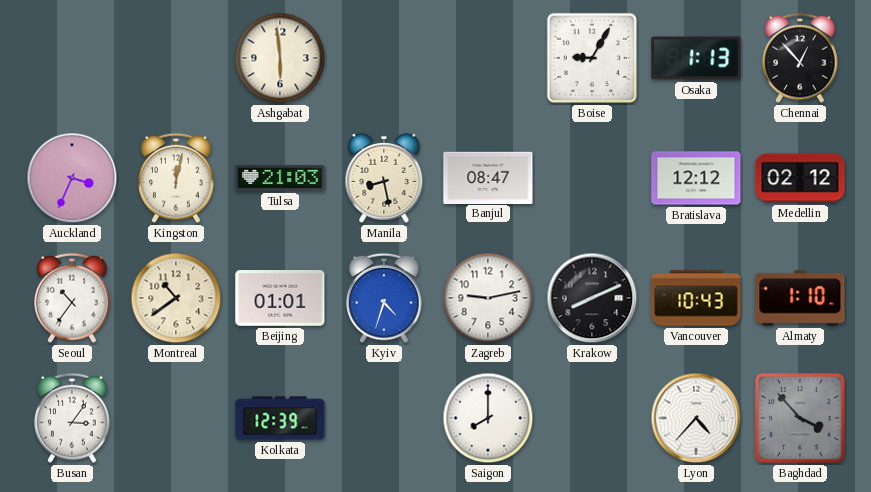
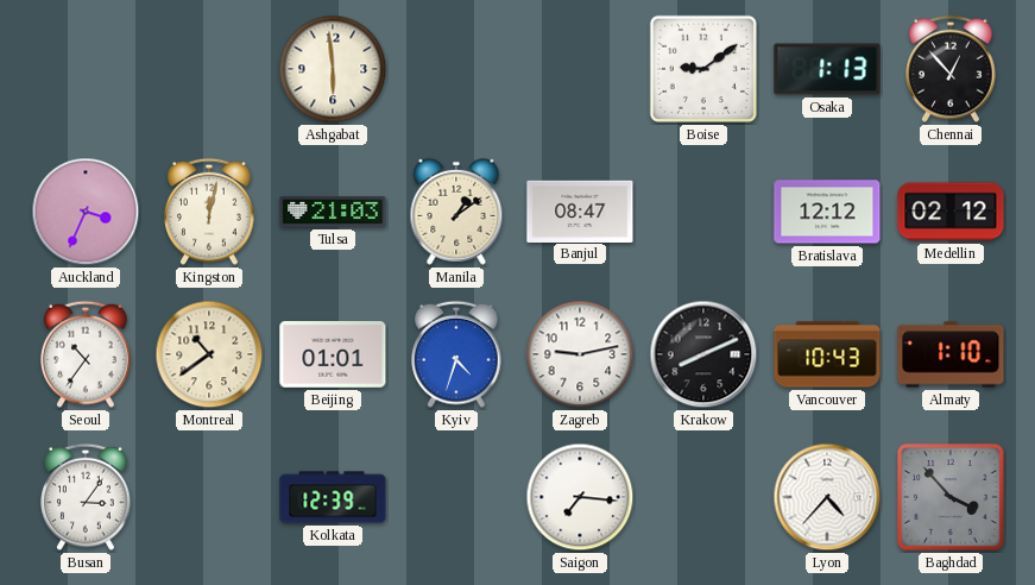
Boise: 9:05 -> 9:09
Manila: 8:28 -> 1:09
Saigon: 8:00 -> 7:16
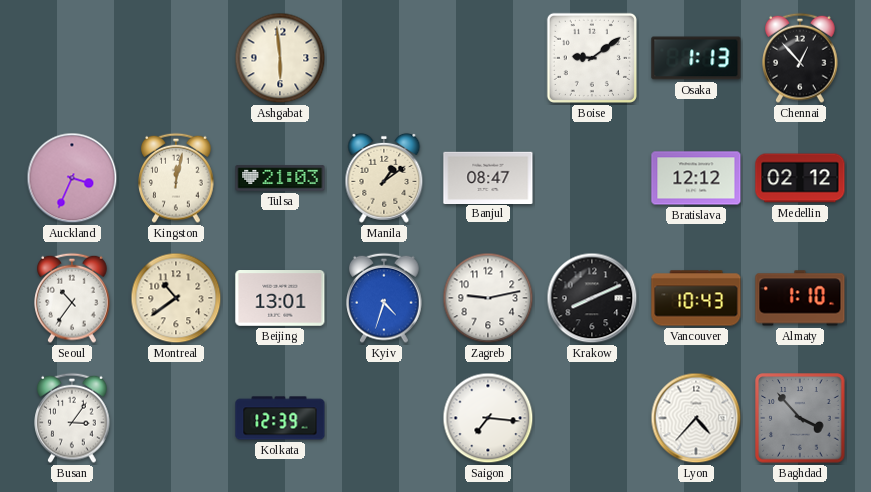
Beijing: 01:01 -> 13:01
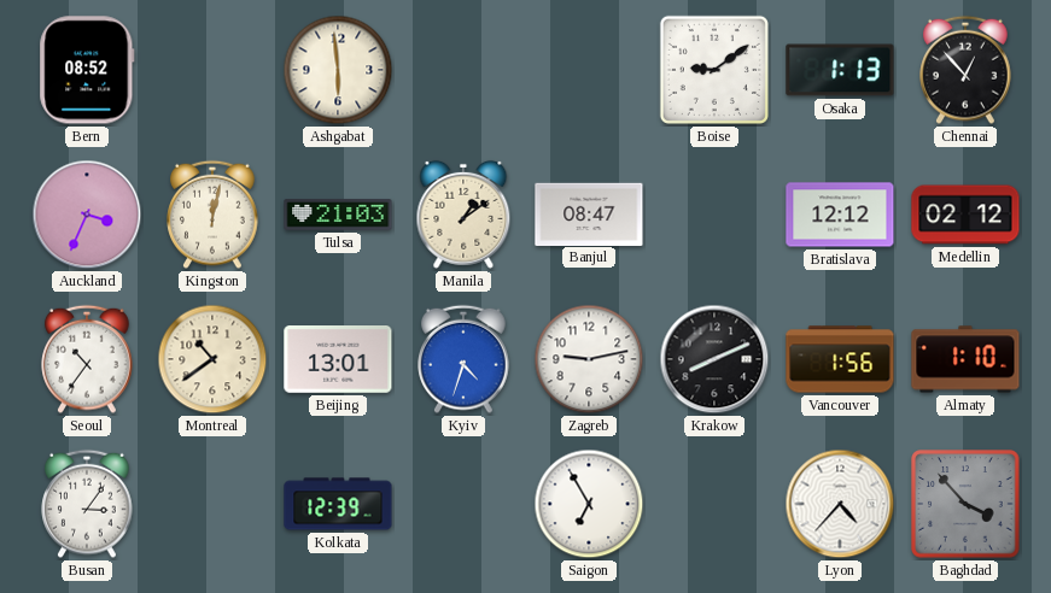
Bern: none -> 08:52
Vancouver: 10:43 -> 1:56
Saigon: 7:16 -> 6:55
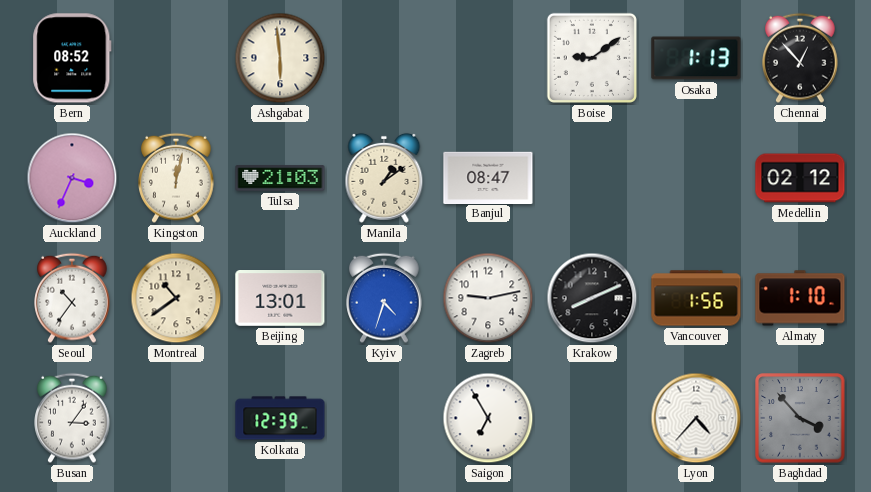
Bratislava: 12:12 -> none
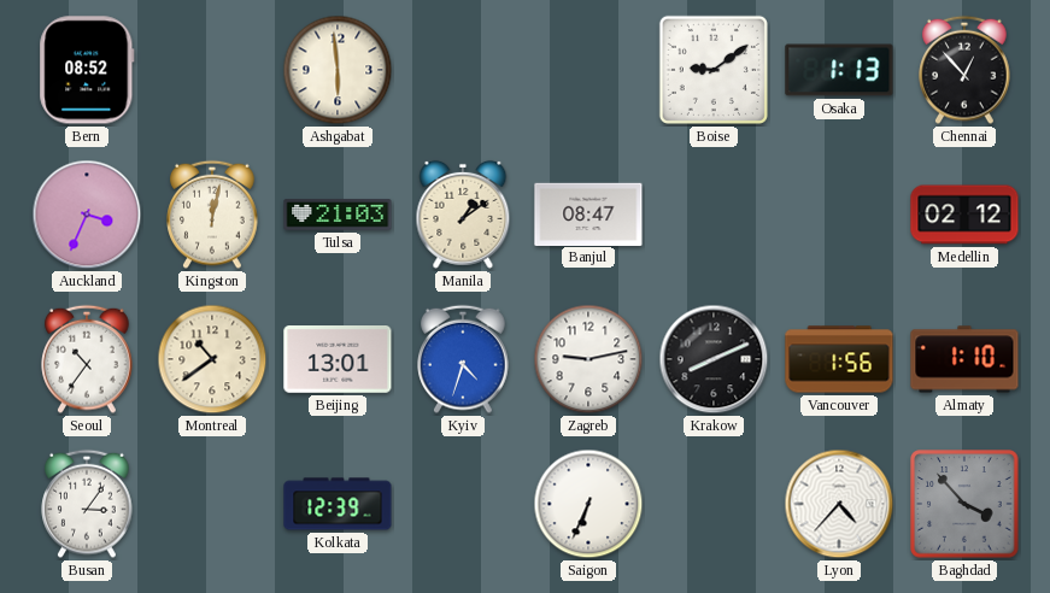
Saigon: 6:55 -> 6:34
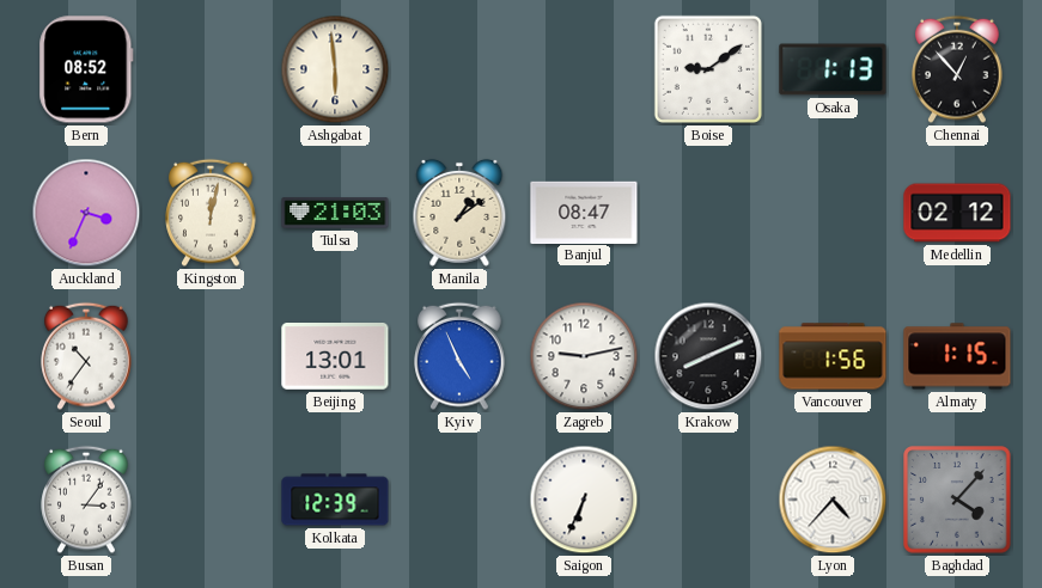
Montreal: 10:39 -> none
Kyiv: 4:33 -> 4:56
Almaty: 1:10 -> 1:15
Baghdad: 3:53 -> 4:07
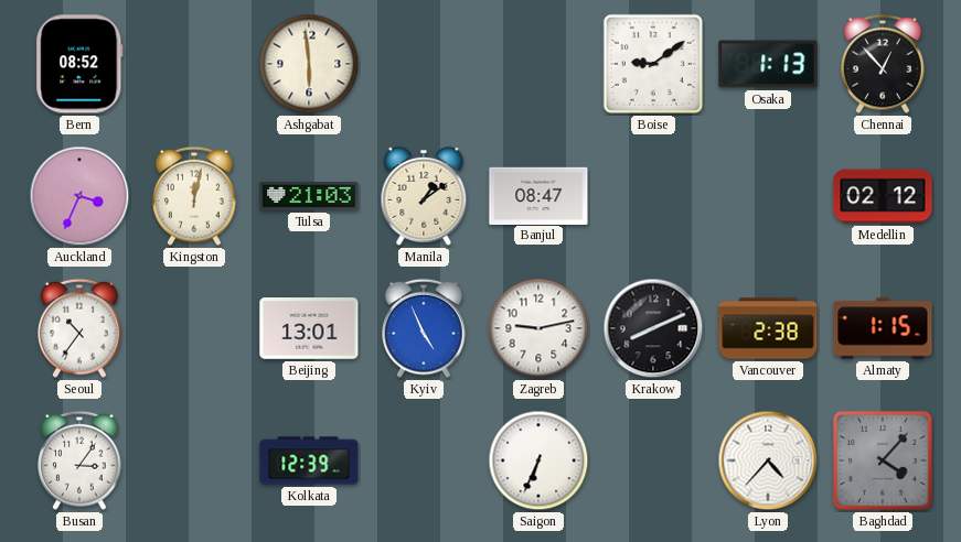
Vancouver: 1:56 -> 2:38
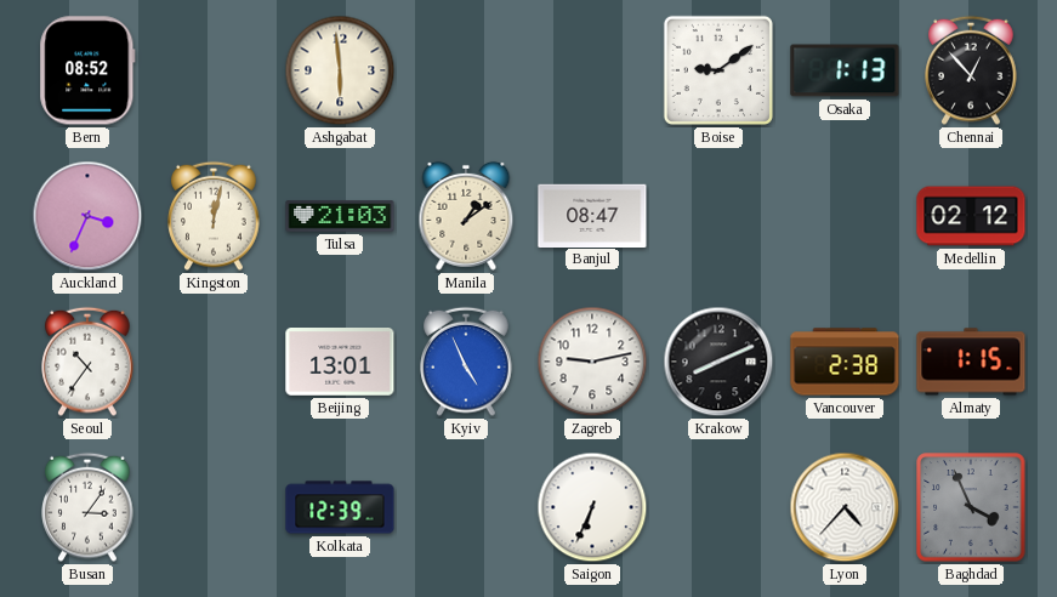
Baghdad: 4:07 -> 3:56
